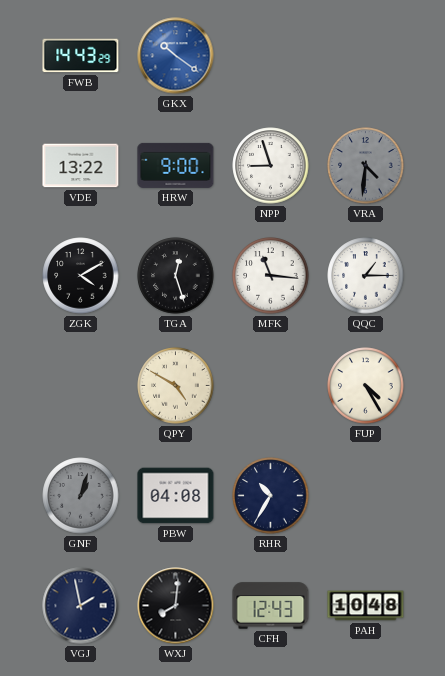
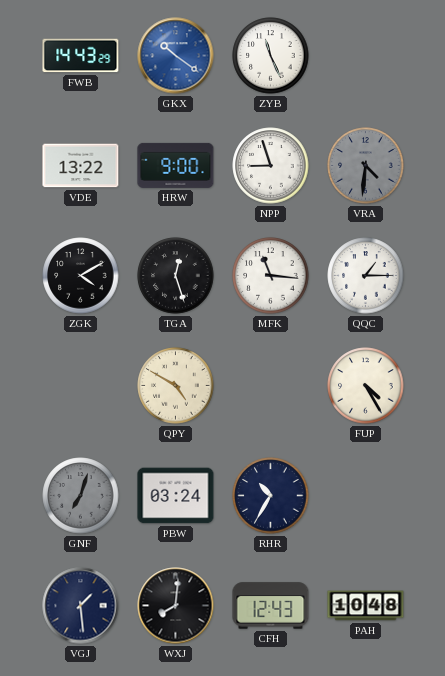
ZYB: none -> 11:26
GNF: 1:03 -> 7:03
PBW: 04:08 -> 03:24
VGJ: 1:58 -> 1:29
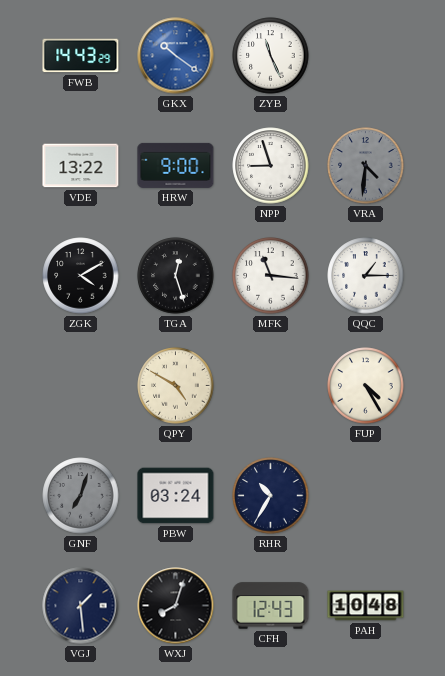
WXJ: 8:01 -> 8:03
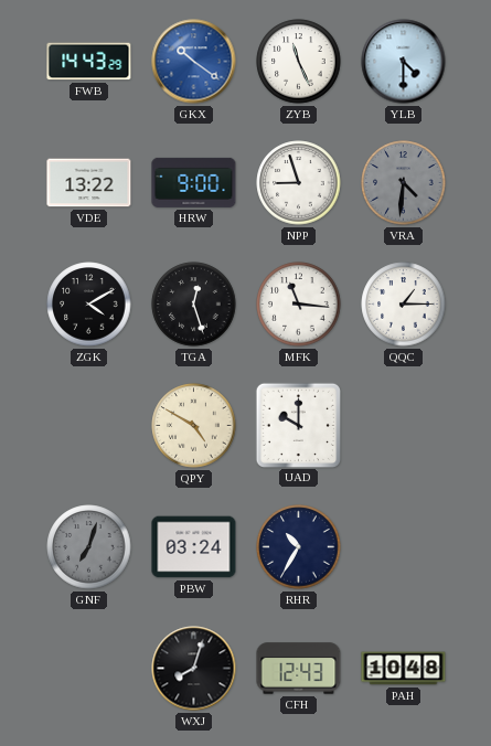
YLB: none -> 4:30
UAD: none -> 10:00
FUP: 4:25 -> none
VGJ: 1:29 -> none
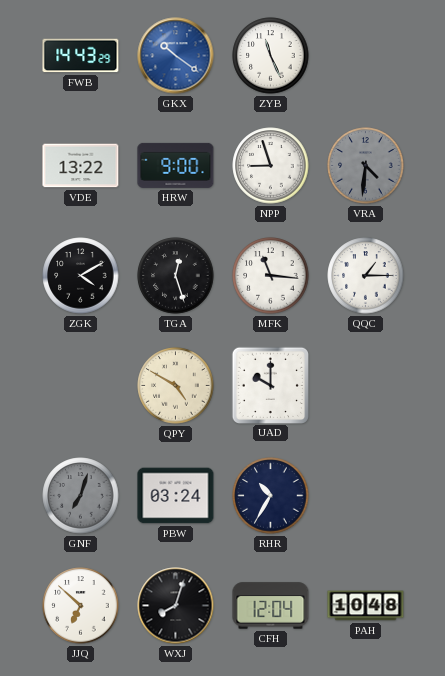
YLB: 4:30 -> none
JJQ: none -> 6:52
CFH: 12:43 -> 12:04
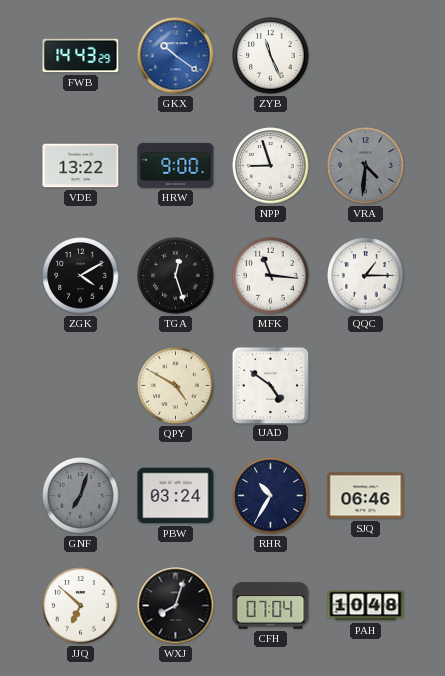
UAD: 10:00 -> 4:51
SJQ: none -> 06:46
CFH: 12:04 -> 07:04
